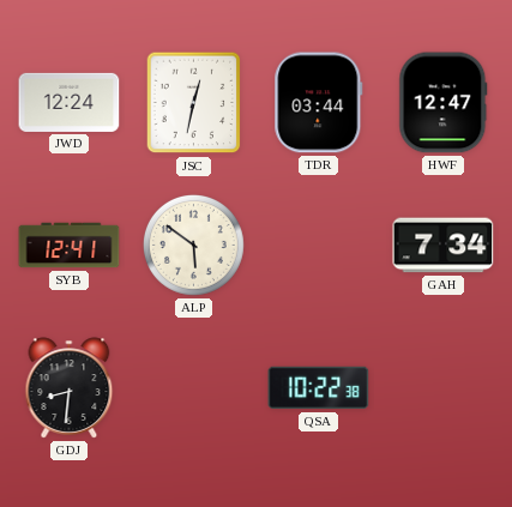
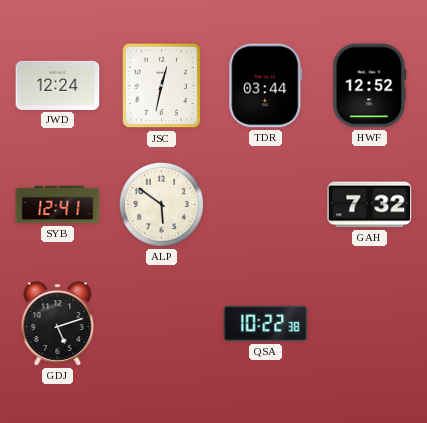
HWF: 12:47 -> 12:52
GAH: 7:34 -> 7:32
GDJ: 8:31 -> 5:12
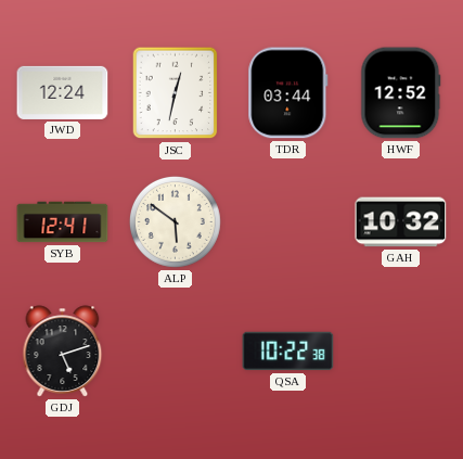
GAH: 7:32 -> 10:32
